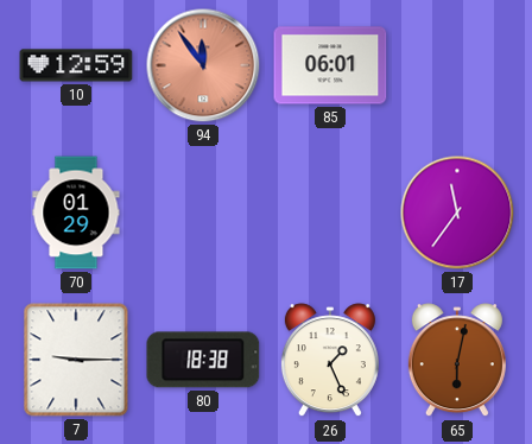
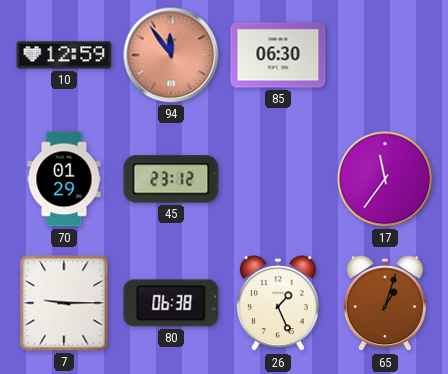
85: 06:01 -> 06:30
45: none -> 23:12
80: 18:38 -> 06:38
65: 6:02 -> 1:03
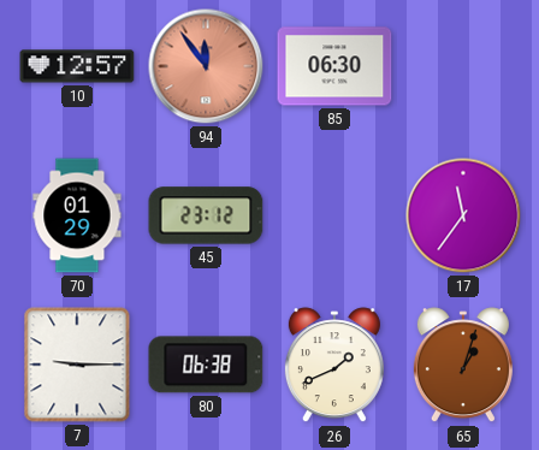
10: 12:59 -> 12:57
26: 1:26 -> 1:41
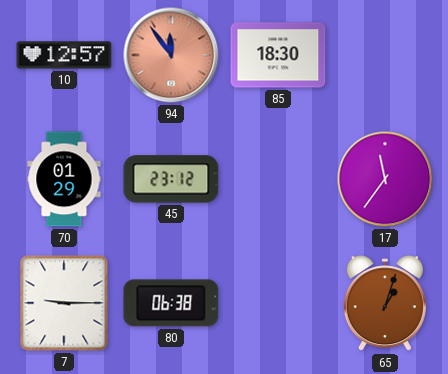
85: 06:30 -> 18:30
26: 1:41 -> none
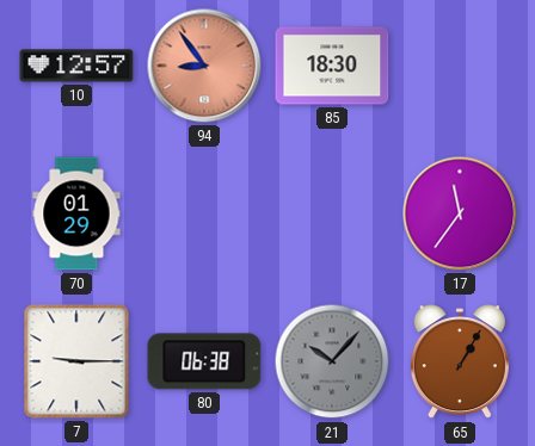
94: 11:54 -> 8:54
45: 23:12 -> none
21: none -> 10:07
65: 1:03 -> 1:05
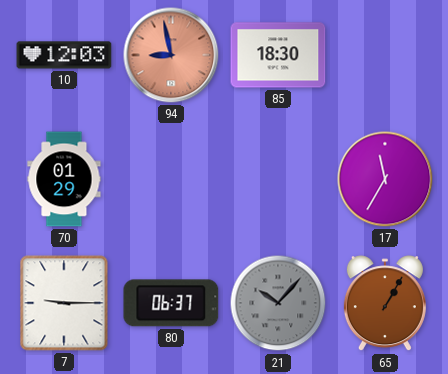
10: 12:57 -> 12:03
94: 8:54 -> 8:58
17: 11:36 -> 11:35
80: 06:38 -> 06:37
